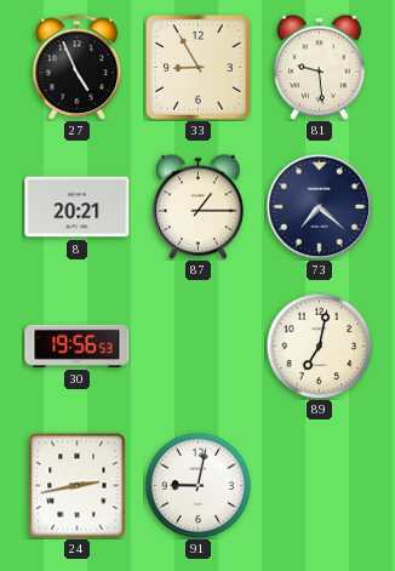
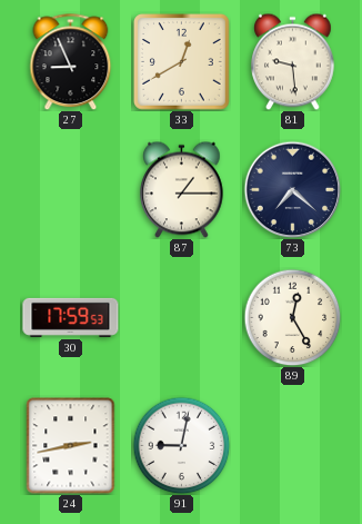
27: 4:56 -> 8:56
33: 8:55 -> 12:40
8: 20:21 -> none
30: 19:56 -> 17:59
89: 7:02 -> 12:25
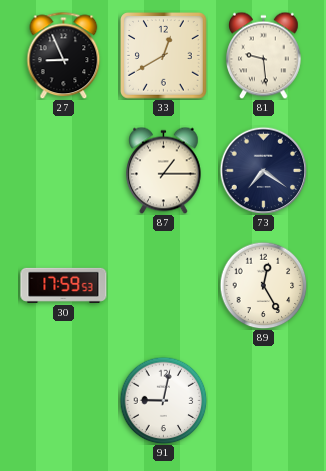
73: 7:22 -> 7:21
24: 2:43 -> none
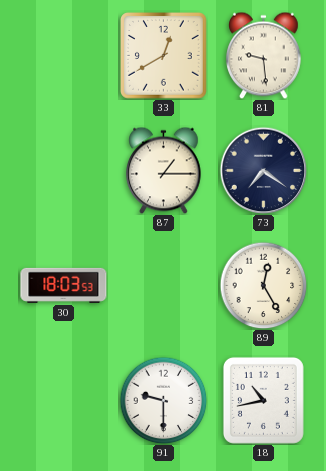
27: 8:56 -> none
30: 17:59 -> 18:03
91: 9:02 -> 9:30
18: none -> 10:43
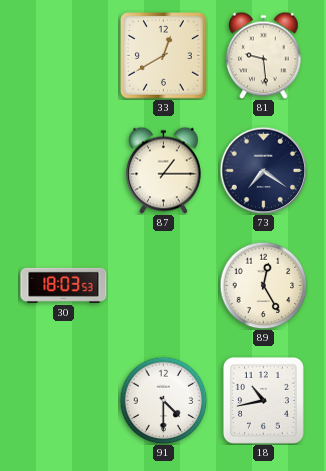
91: 9:30 -> 4:30
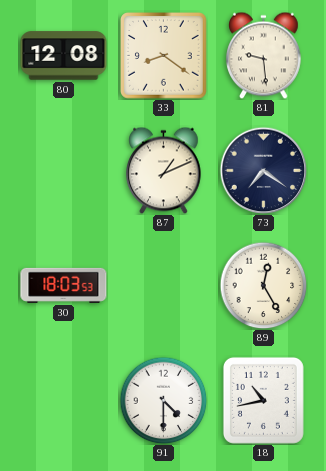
80: none -> 12:08
33: 12:40 -> 8:21
87: 1:15 -> 1:11
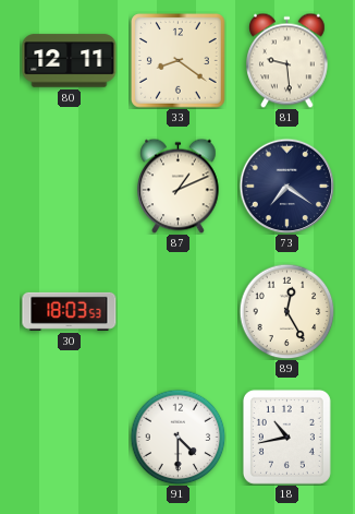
80: 12:08 -> 12:11
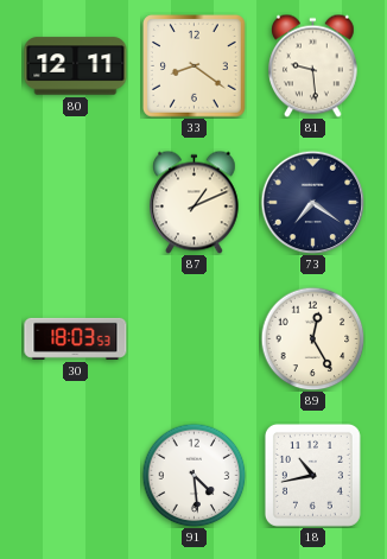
91: 4:30 -> 4:29
